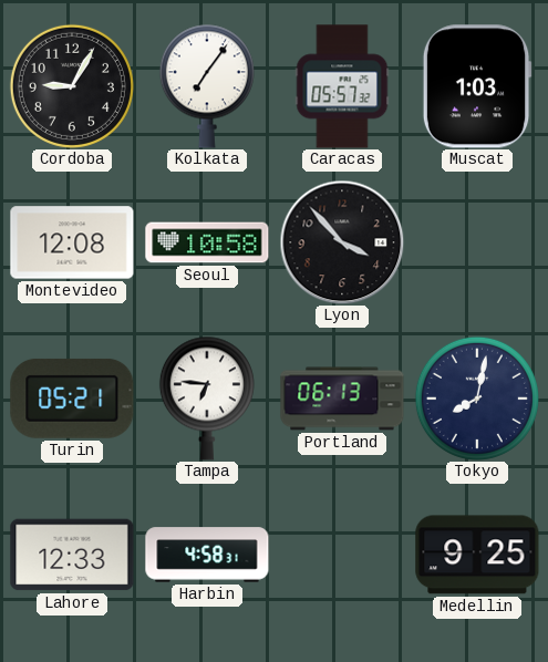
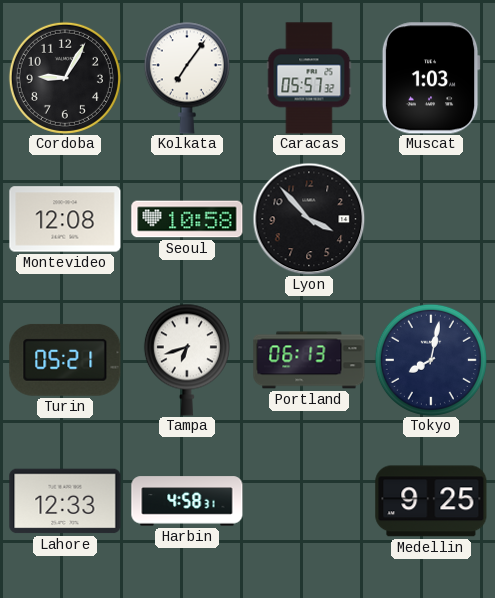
Tampa: 6:46 -> 6:42
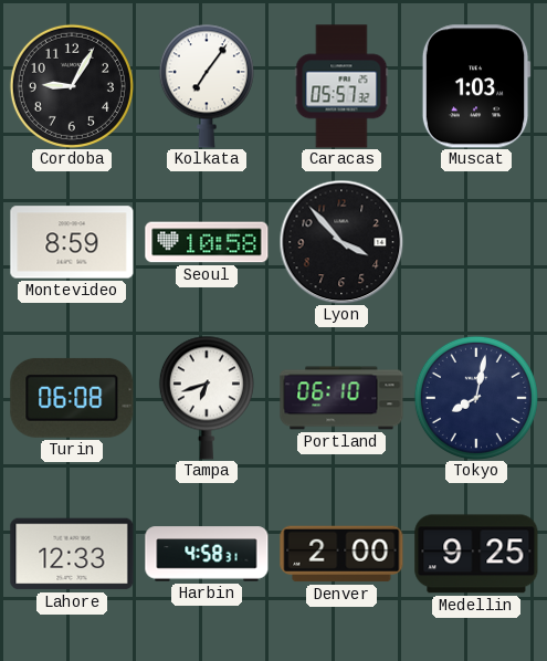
Montevideo: 12:08 -> 8:59
Turin: 05:21 -> 06:08
Portland: 06:13 -> 06:10
Denver: none -> 2:00
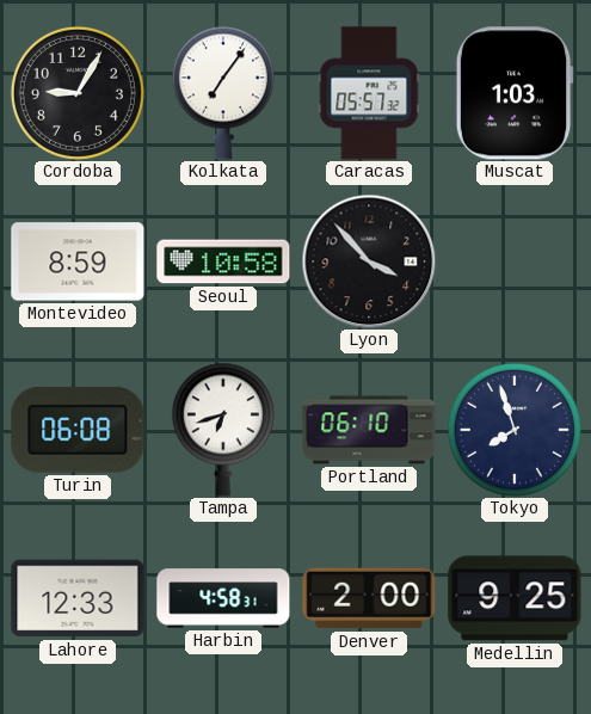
Tokyo: 8:02 -> 7:57
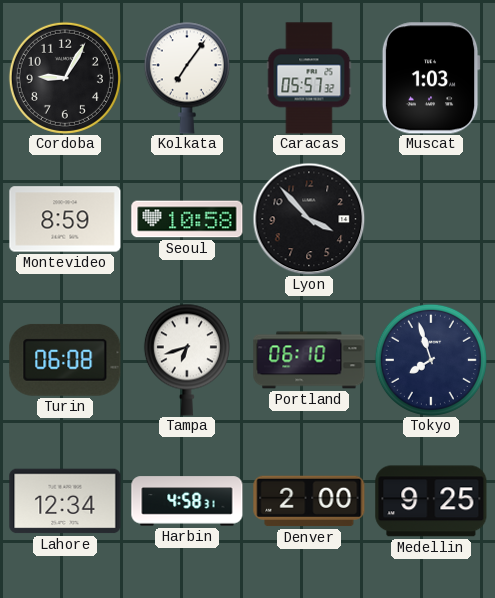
Lahore: 12:33 -> 12:34
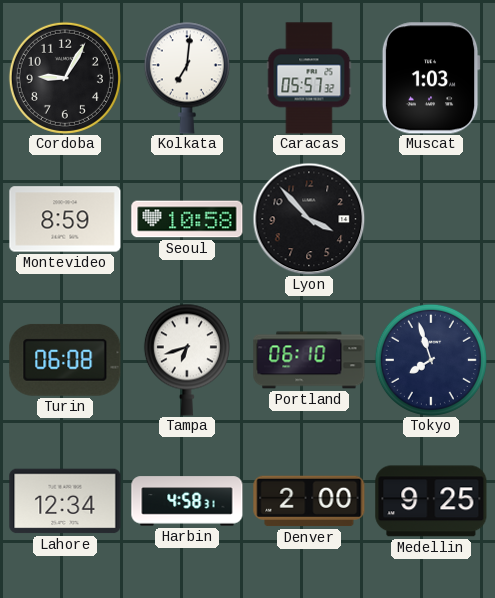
Kolkata: 7:06 -> 7:01
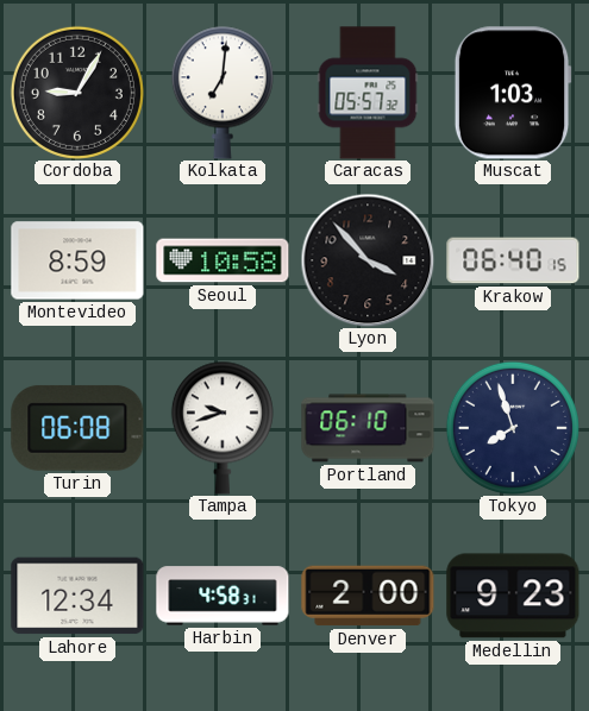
Krakow: none -> 06:40
Tampa: 6:42 -> 9:42
Medellin: 9:25 -> 9:23
